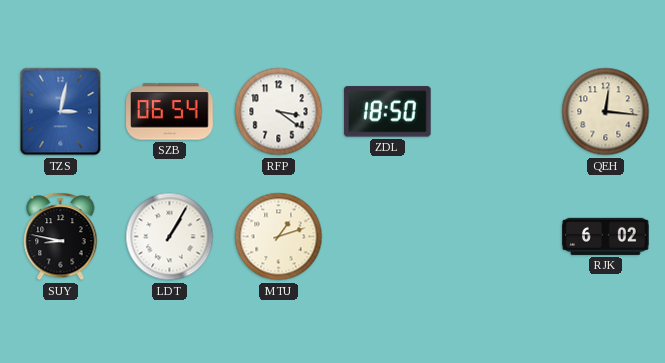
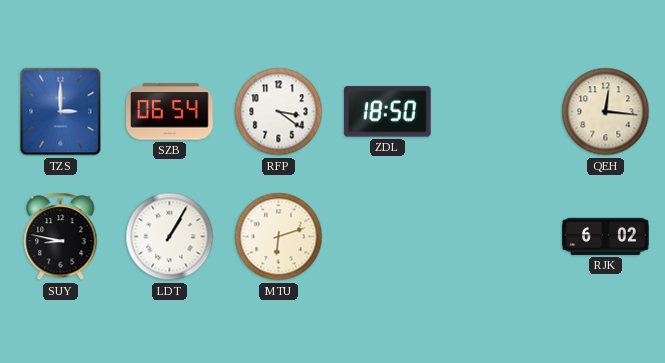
TZS: 3:02 -> 3:00
MTU: 1:12 -> 6:12
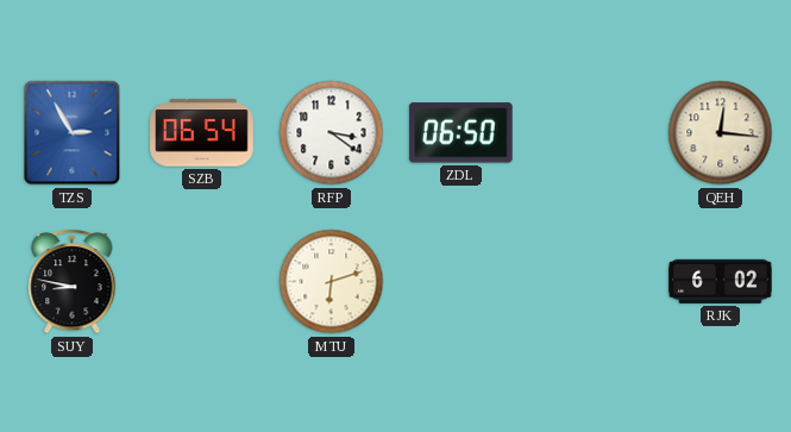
TZS: 3:00 -> 2:55
ZDL: 18:50 -> 06:50
LDT: 1:05 -> none
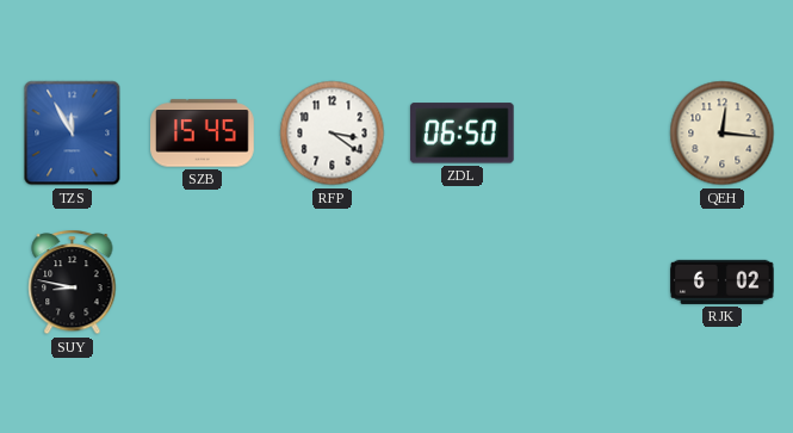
TZS: 2:55 -> 11:55
SZB: 06:54 -> 15:45
MTU: 6:12 -> none
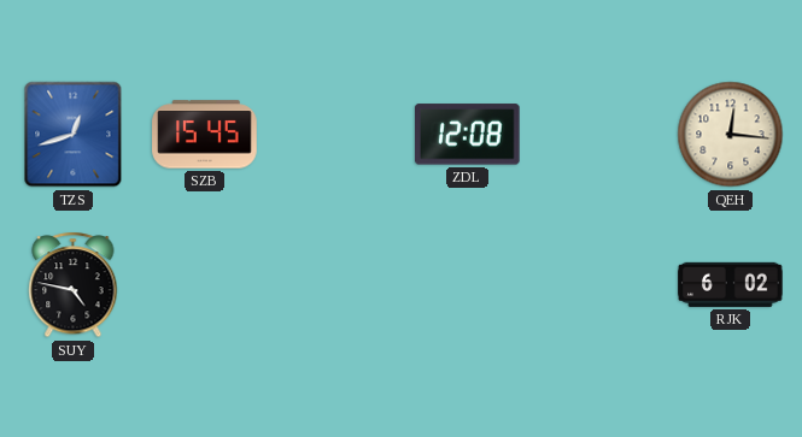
TZS: 11:55 -> 12:42
RFP: 3:21 -> none
ZDL: 06:50 -> 12:08
SUY: 8:47 -> 4:47
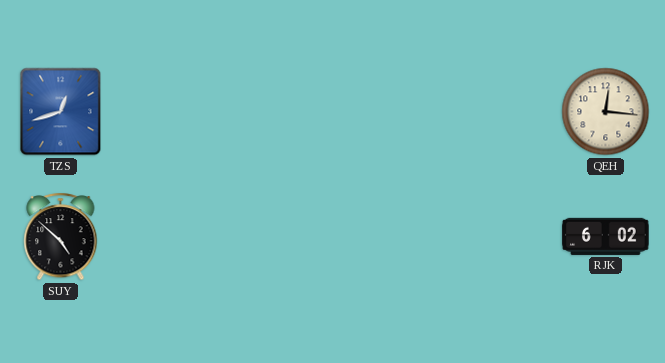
SZB: 15:45 -> none
ZDL: 12:08 -> none
SUY: 4:47 -> 4:52
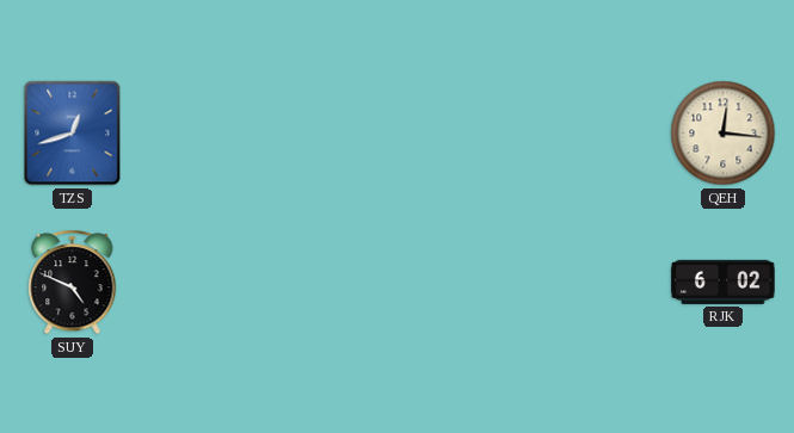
SUY: 4:52 -> 4:49
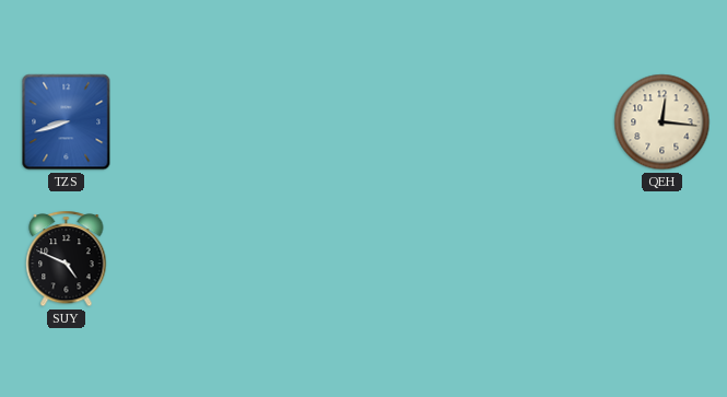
TZS: 12:42 -> 8:42
RJK: 6:02 -> none
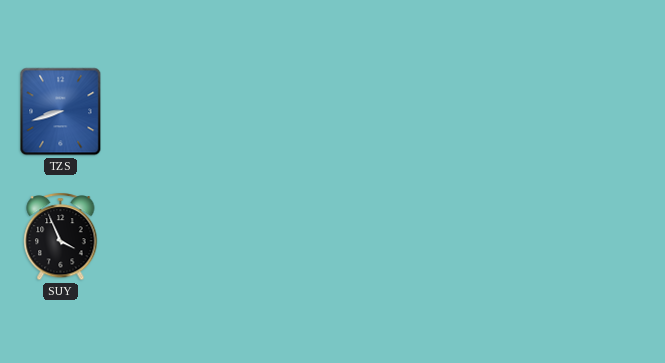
QEH: 12:16 -> none
SUY: 4:49 -> 3:56
